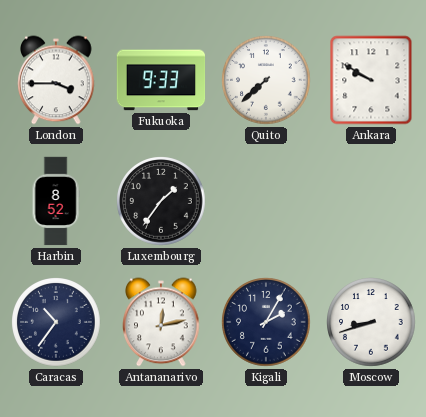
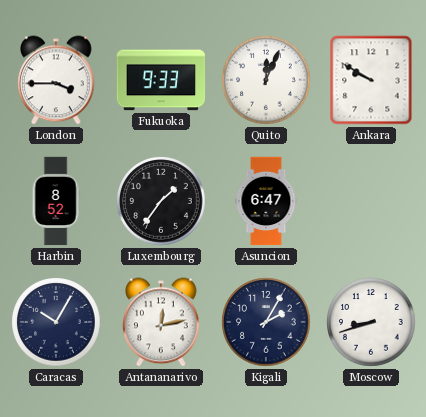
Quito: 7:38 -> 12:04
Asuncion: none -> 6:47
Caracas: 10:36 -> 10:05
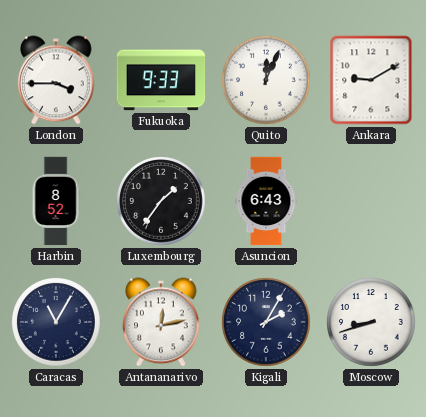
Ankara: 9:50 -> 9:10
Asuncion: 6:47 -> 6:43
Caracas: 10:05 -> 11:05
